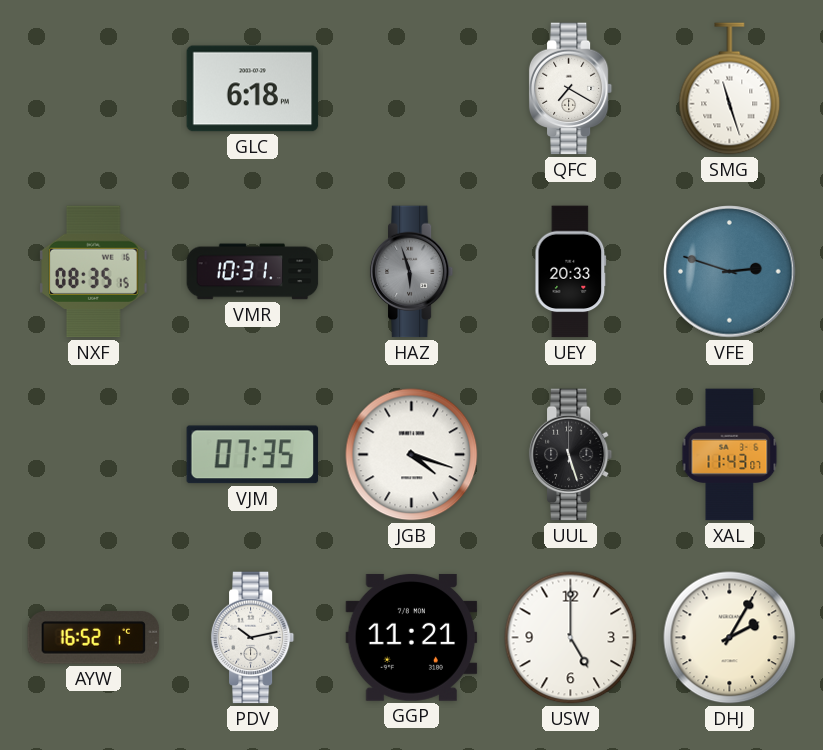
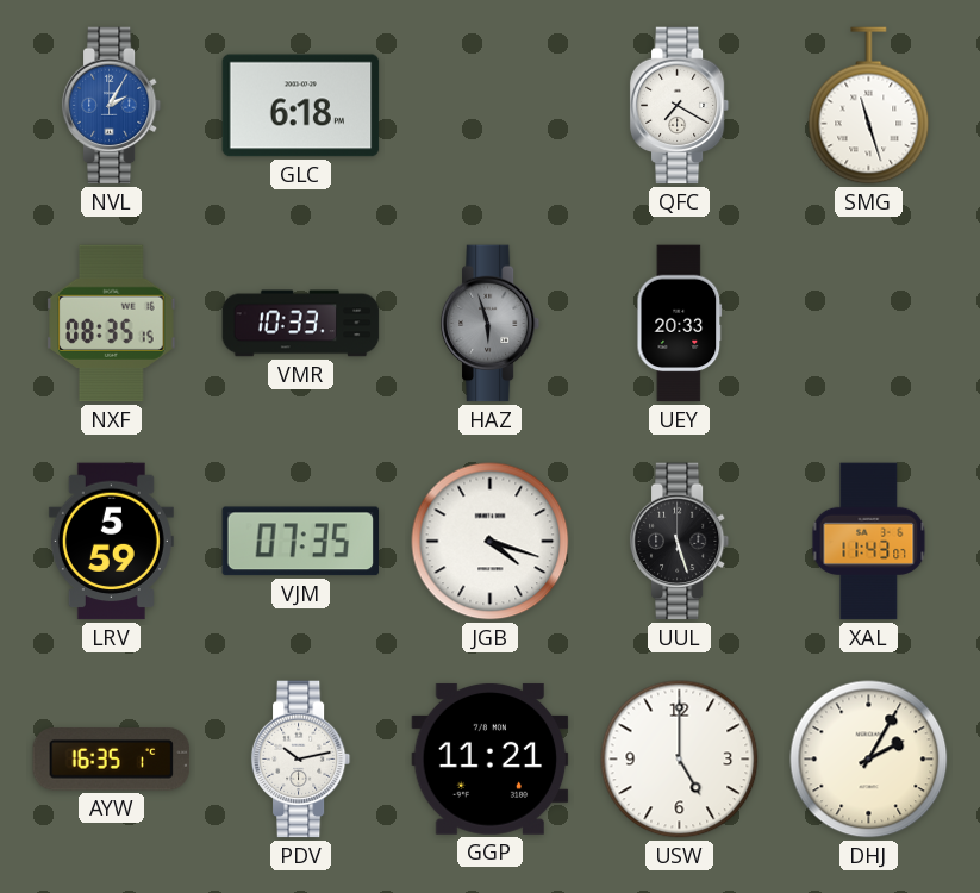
NVL: none -> 2:05
VMR: 10:31 -> 10:33
VFE: 2:48 -> none
LRV: none -> 5:59
AYW: 16:52 -> 16:35
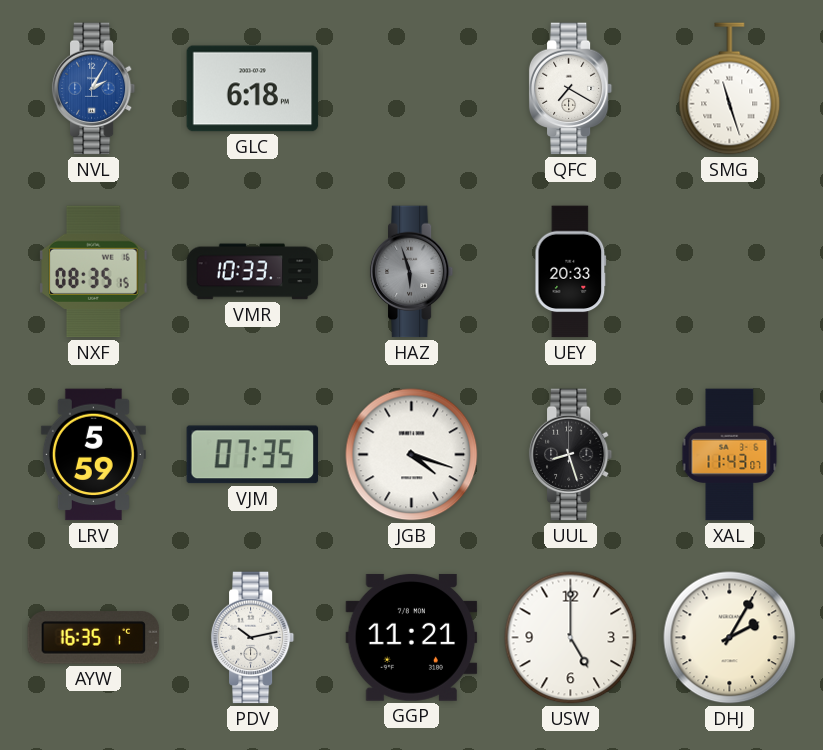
UUL: 5:27 -> 8:27
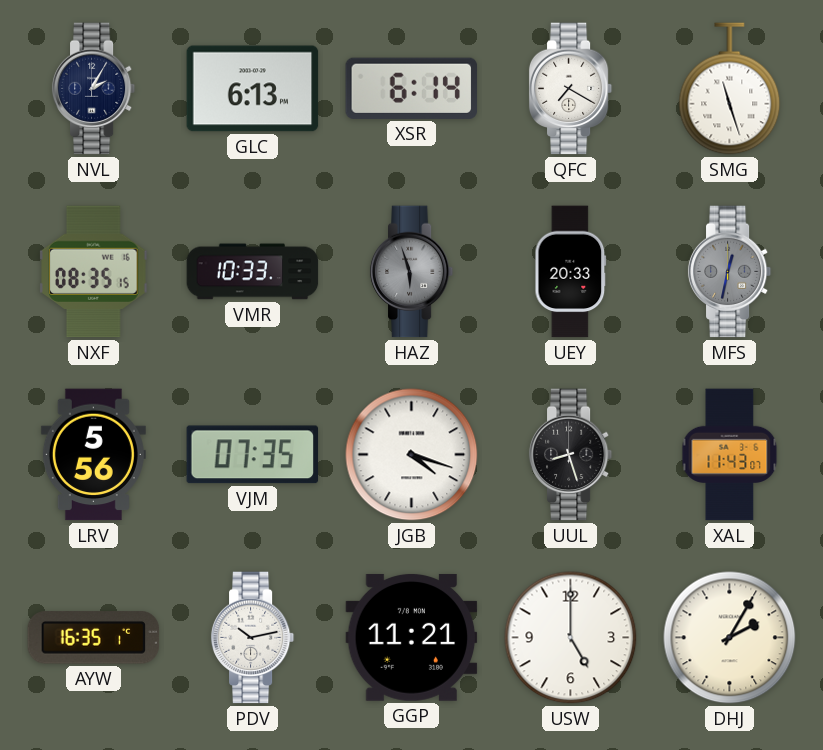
NVL dial: blue -> navy
GLC: 6:18 -> 6:13
XSR: none -> 6:14
MFS: none -> 12:32
LRV: 5:59 -> 5:56
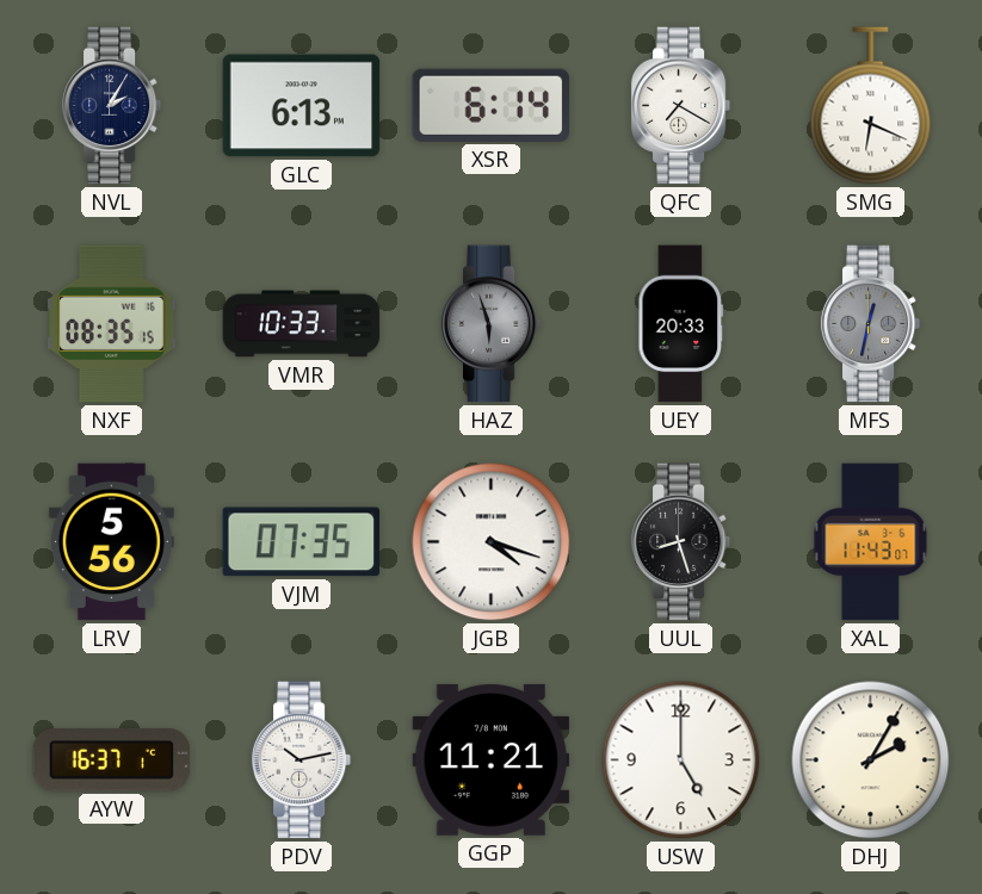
SMG: 11:27 -> 6:19
AYW: 16:35 -> 16:37
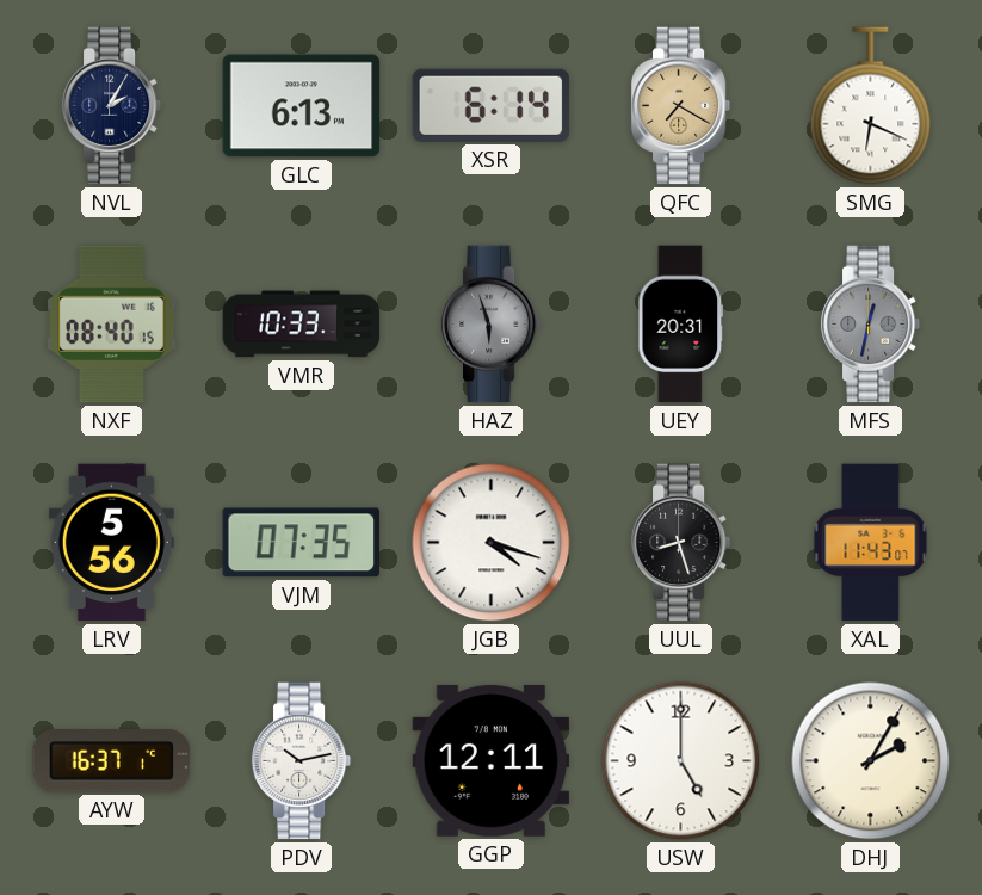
QFC dial: white -> champagne
NXF: 08:35 -> 08:40
UEY: 20:33 -> 20:31
GGP: 11:21 -> 12:11
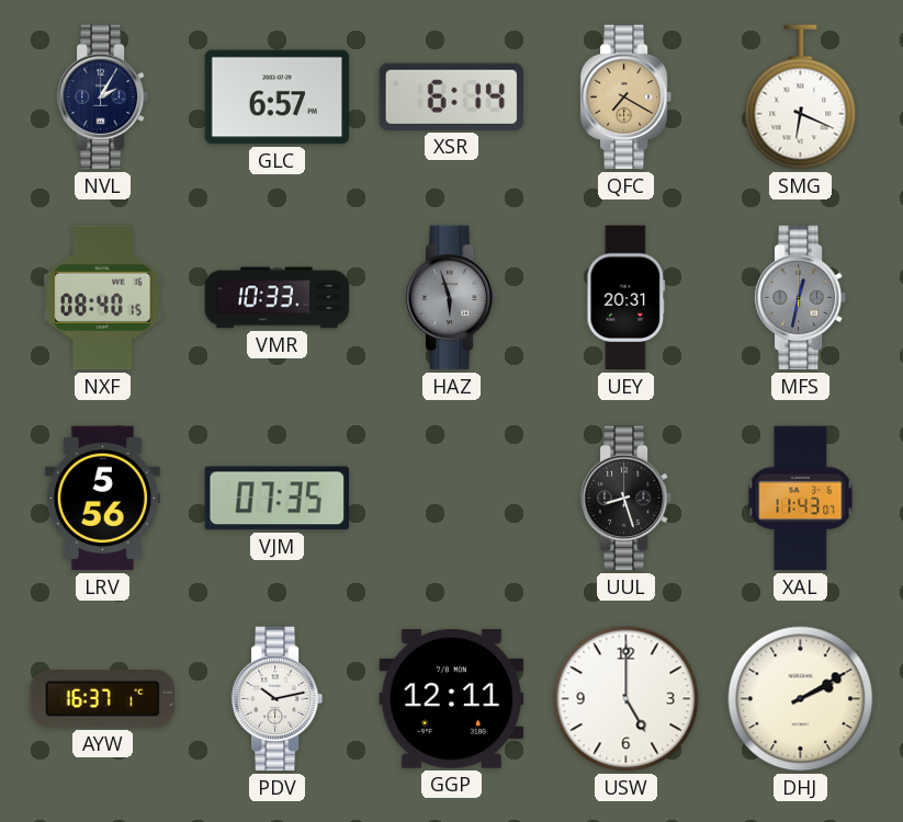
GLC: 6:13 -> 6:57
JGB: 4:18 -> none
DHJ: 2:05 -> 2:10
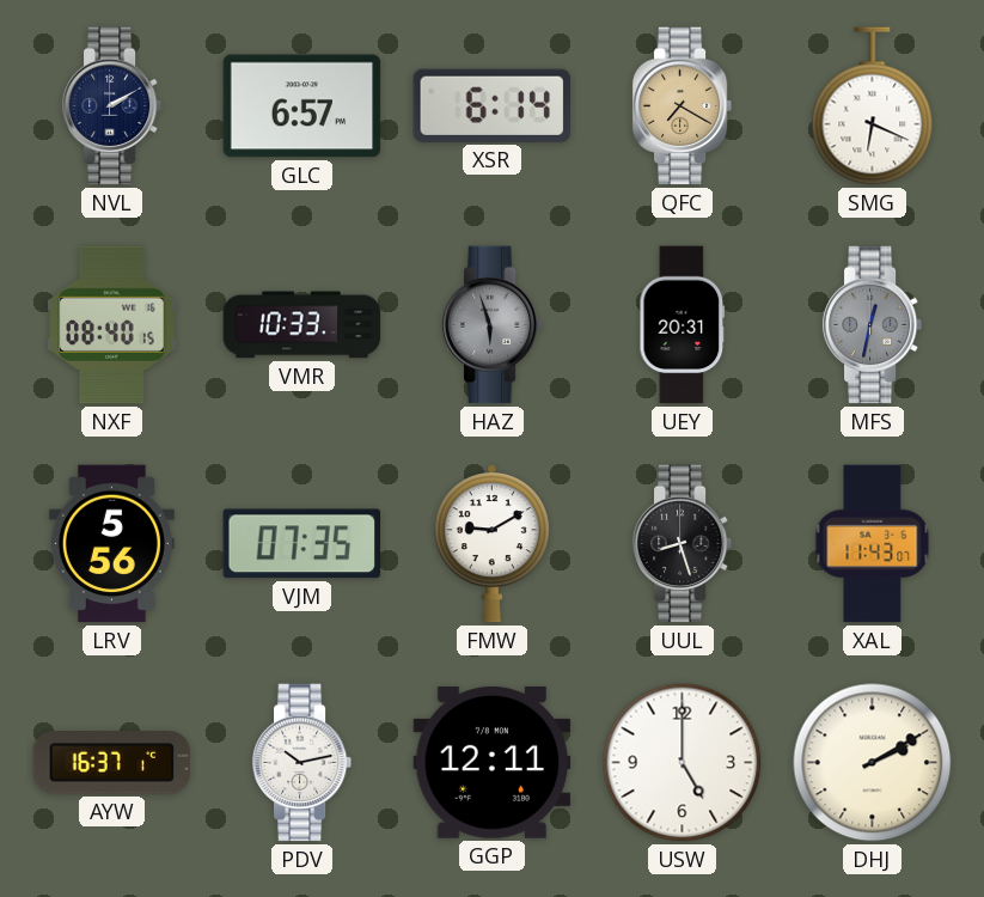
NVL: 2:05 -> 2:10
FMW: none -> 9:10
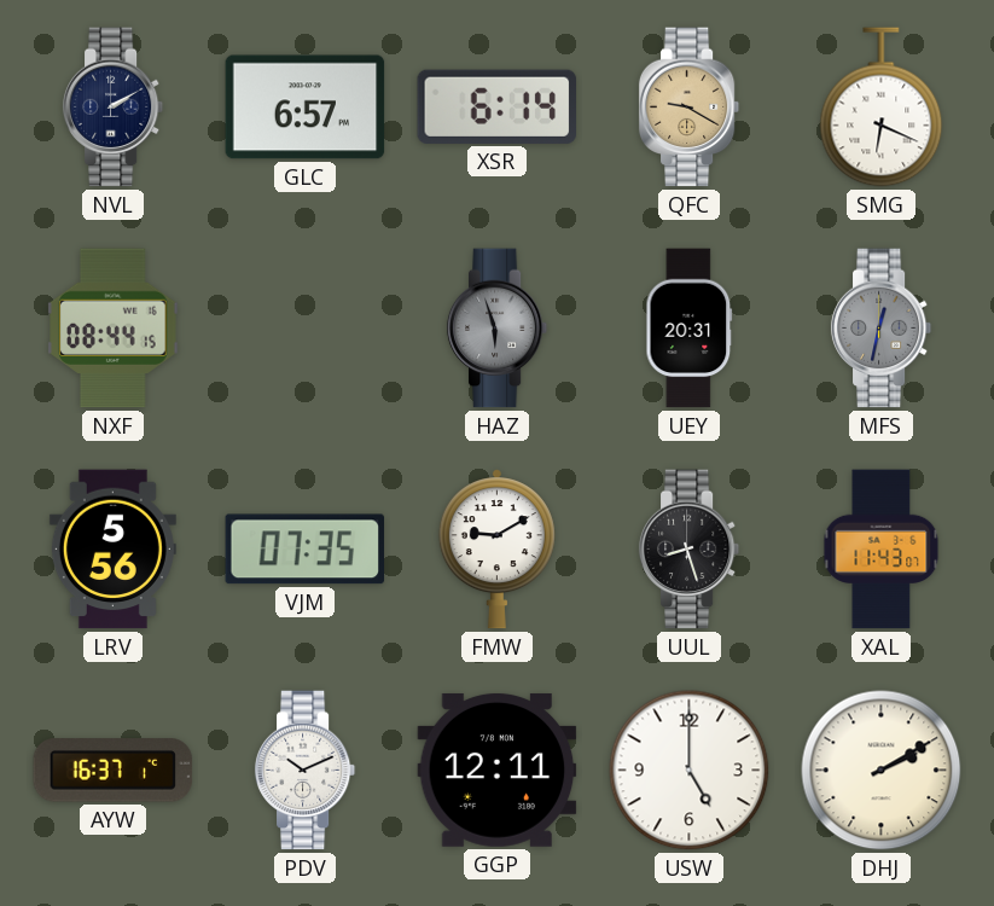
QFC: 7:20 -> 9:20
NXF: 08:40 -> 08:44
VMR: 10:33 -> none
PDV: 10:13 -> 10:11
